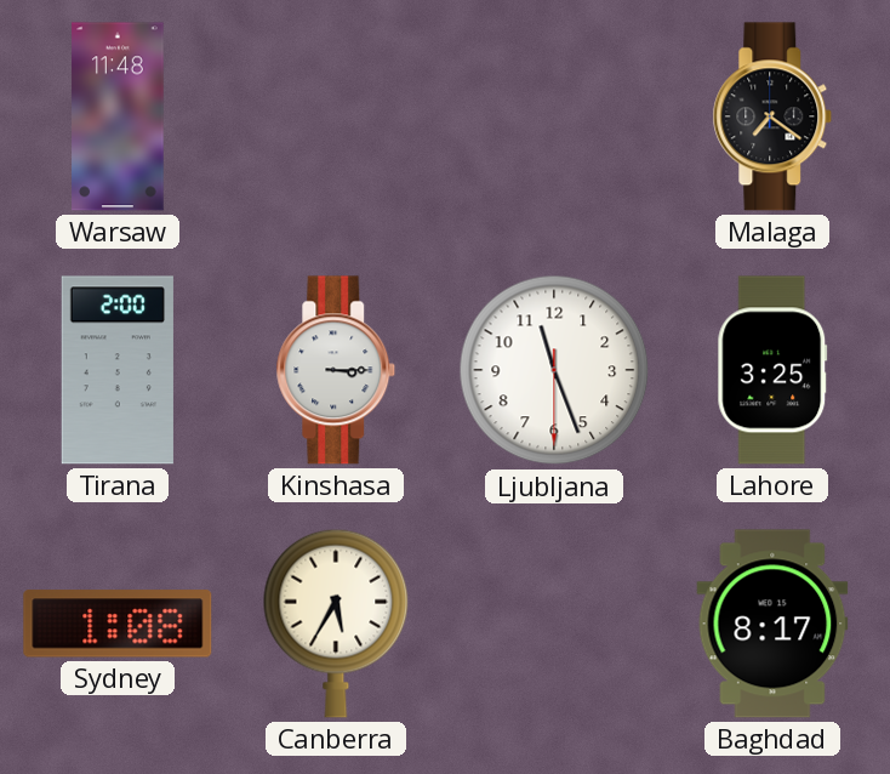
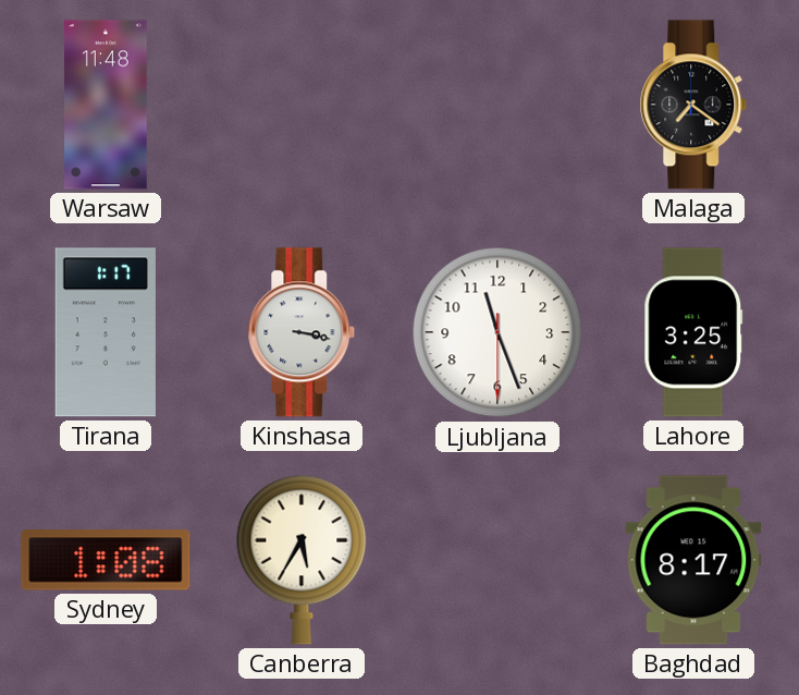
Tirana: 2:00 -> 1:17
Kinshasa: 3:15 -> 3:17
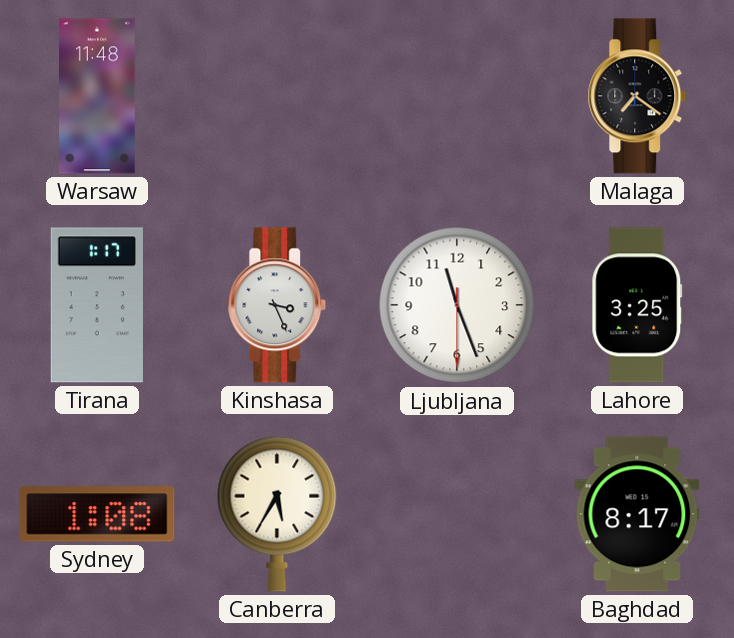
Kinshasa: 3:17 -> 3:26
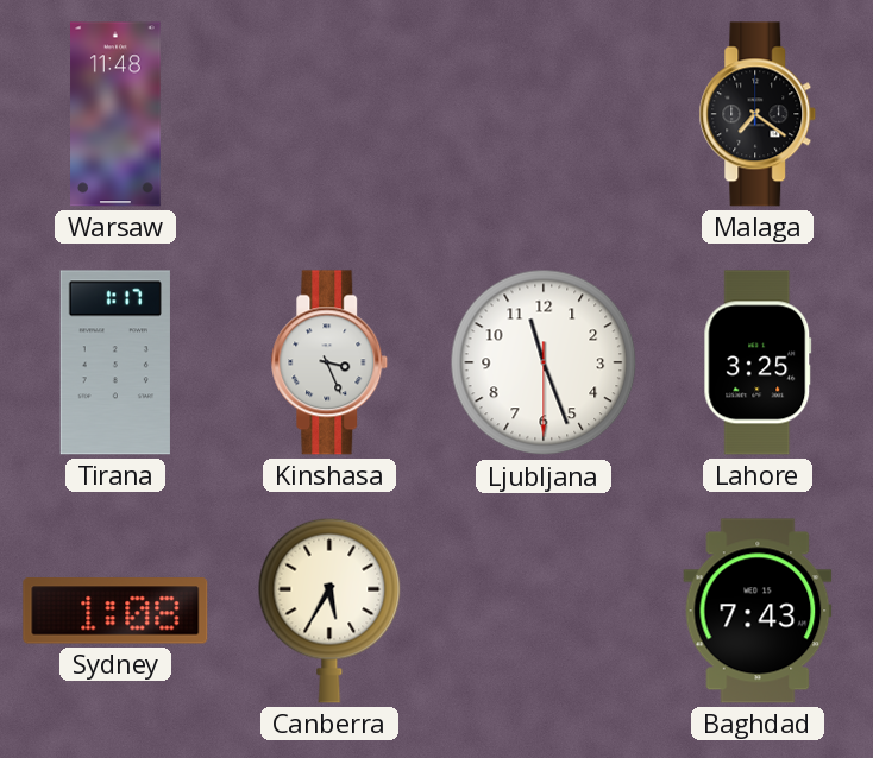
Baghdad: 8:17 -> 7:43
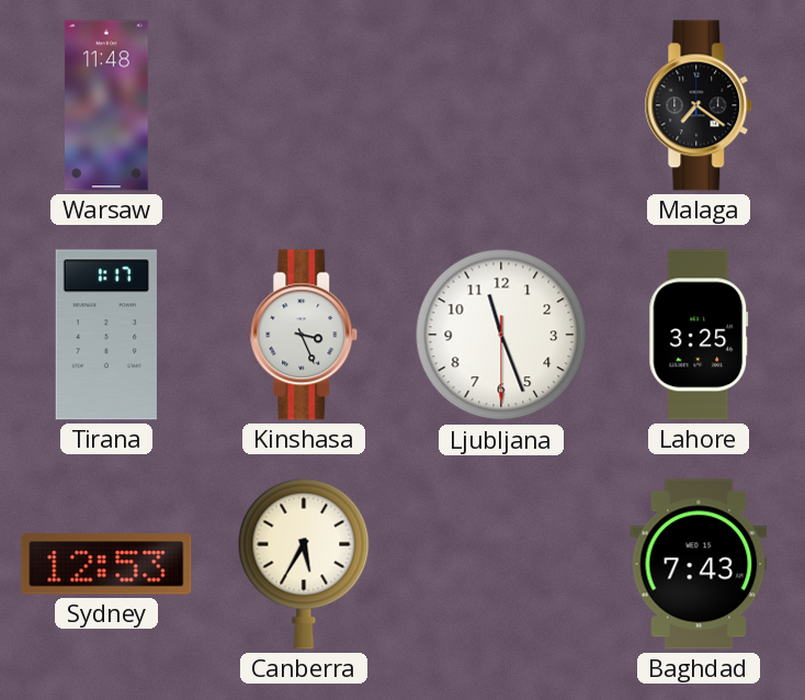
Sydney: 1:08 -> 12:53
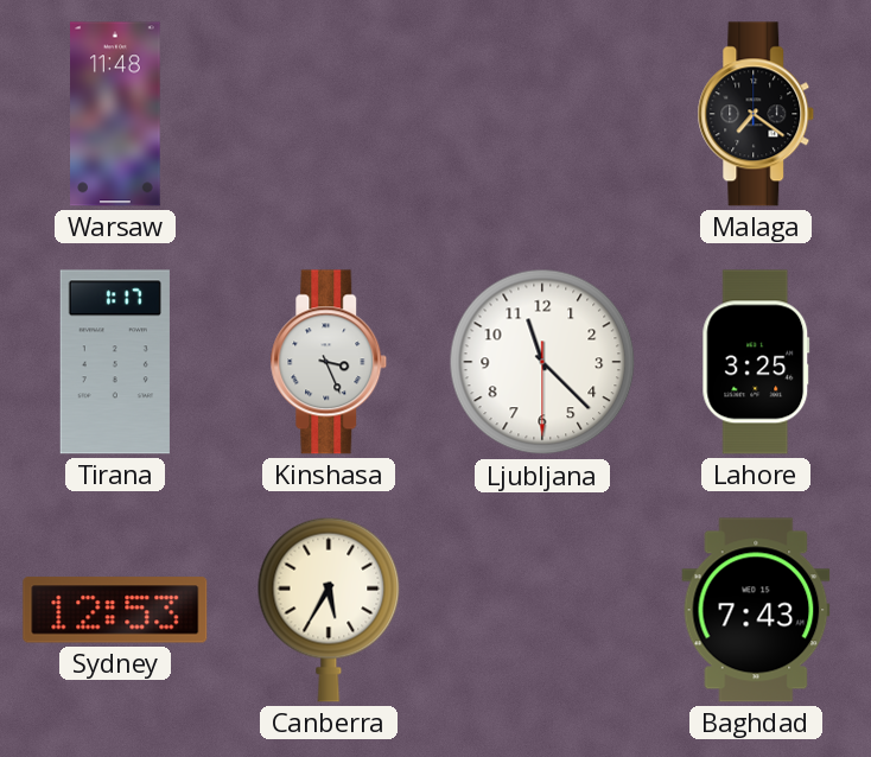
Ljubljana: 11:26 -> 11:22
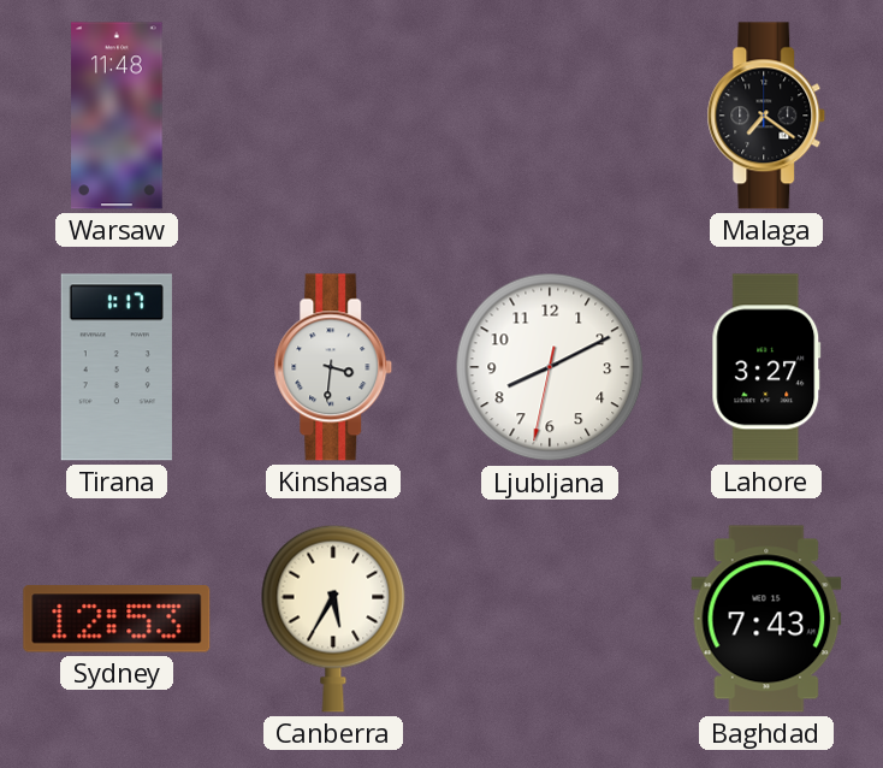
Kinshasa: 3:26 -> 3:31
Ljubljana: 11:22 -> 8:10
Lahore: 3:25 -> 3:27
